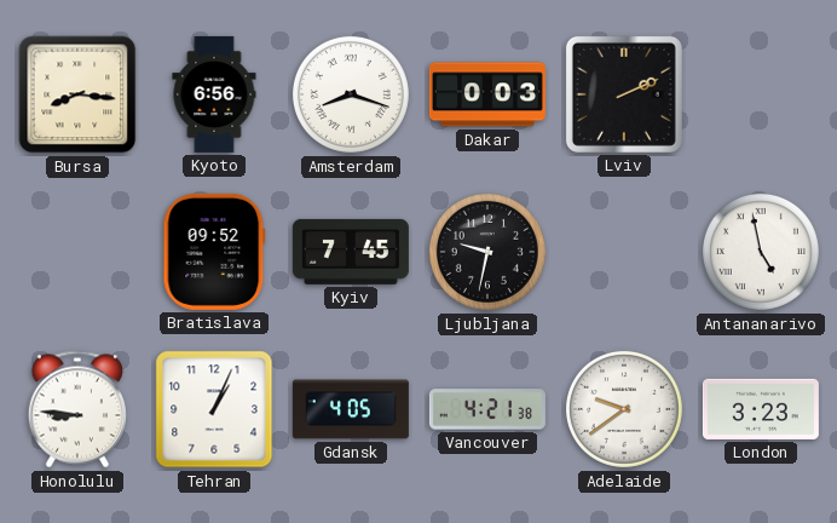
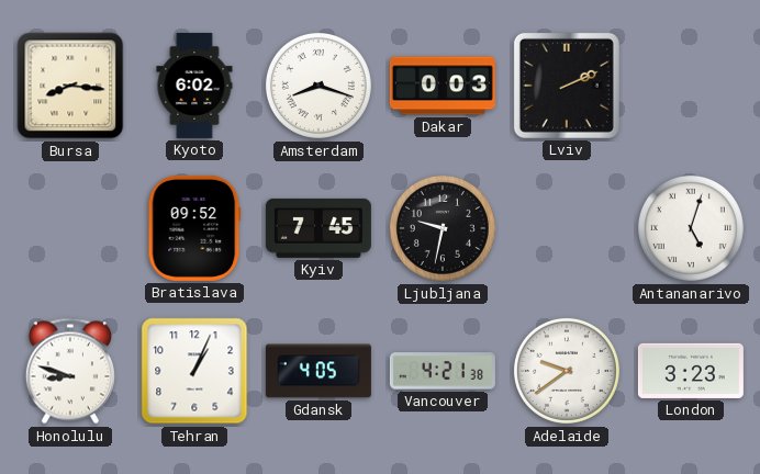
Kyoto: 6:56 -> 6:02
Antananarivo: 4:58 -> 5:03
Honolulu: 8:46 -> 8:48
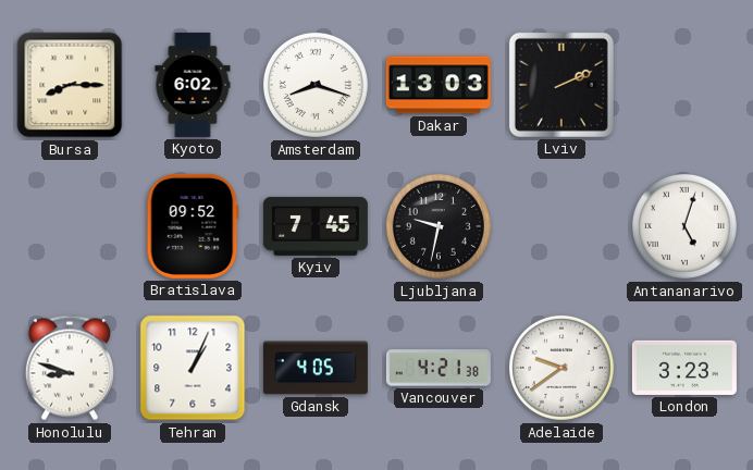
Bursa: 8:16 -> 8:15
Dakar: 0:03 -> 13:03
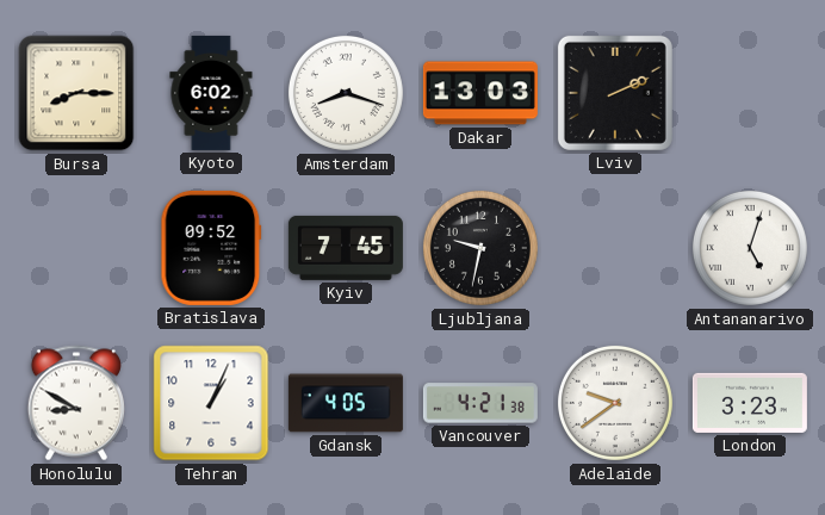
Honolulu: 8:48 -> 8:50
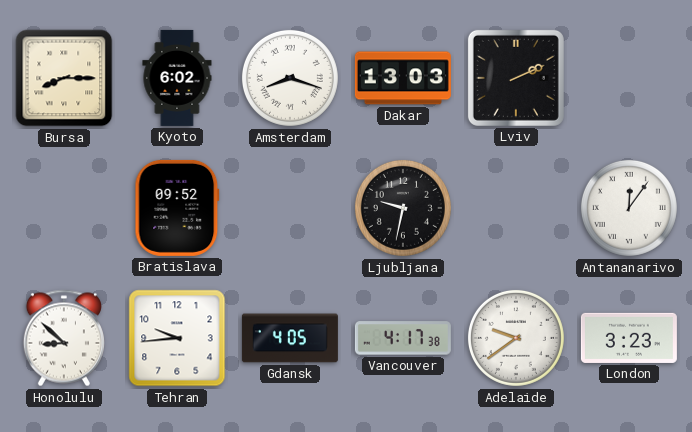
Kyiv: 7:45 -> none
Antananarivo: 5:03 -> 12:06
Honolulu: 8:50 -> 8:52
Tehran: 1:04 -> 9:44
Vancouver: 4:21 -> 4:17
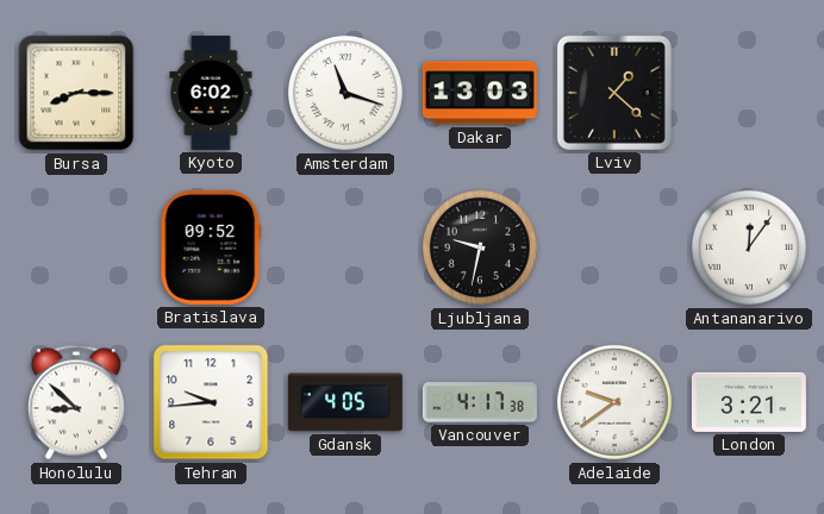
Amsterdam: 8:18 -> 11:18
Lviv: 2:11 -> 1:22
London: 3:23 -> 3:21
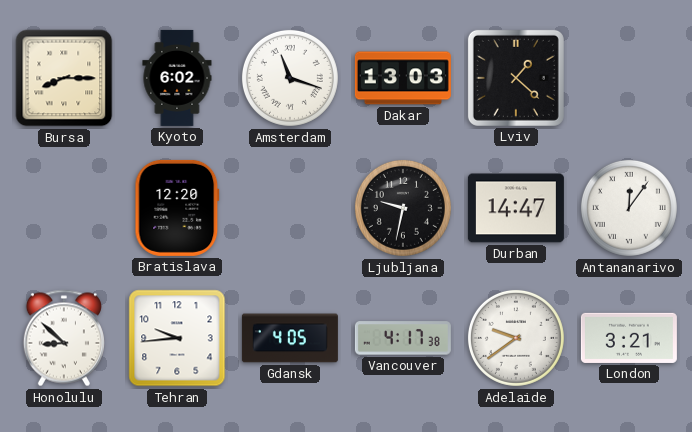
Bratislava: 09:52 -> 12:20
Durban: none -> 14:47
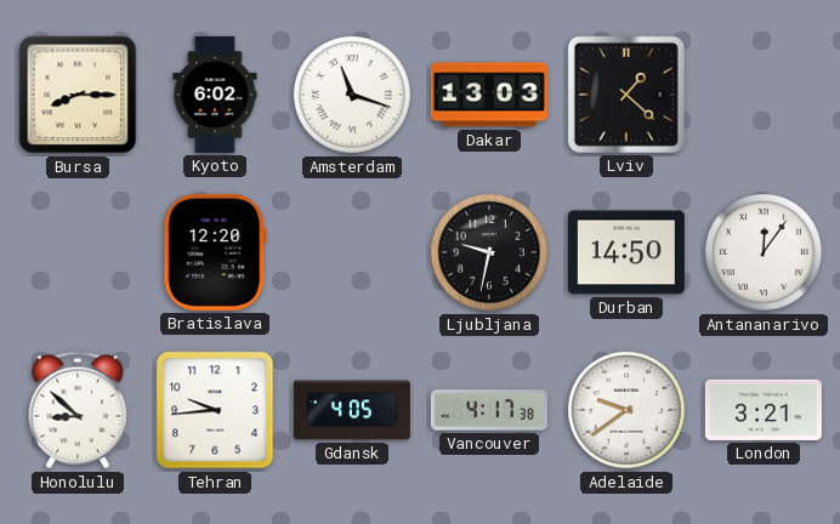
Durban: 14:47 -> 14:50
